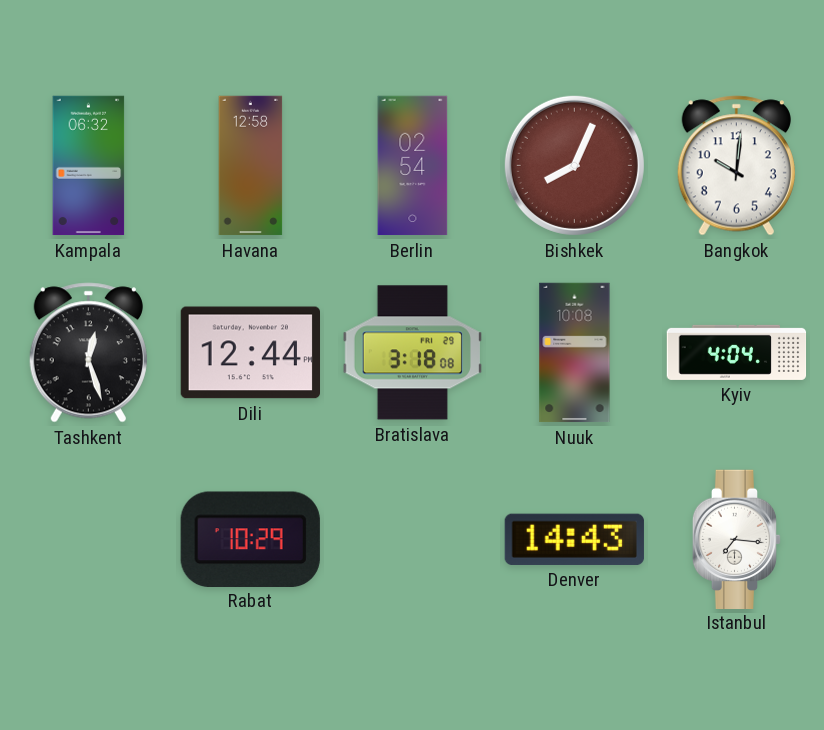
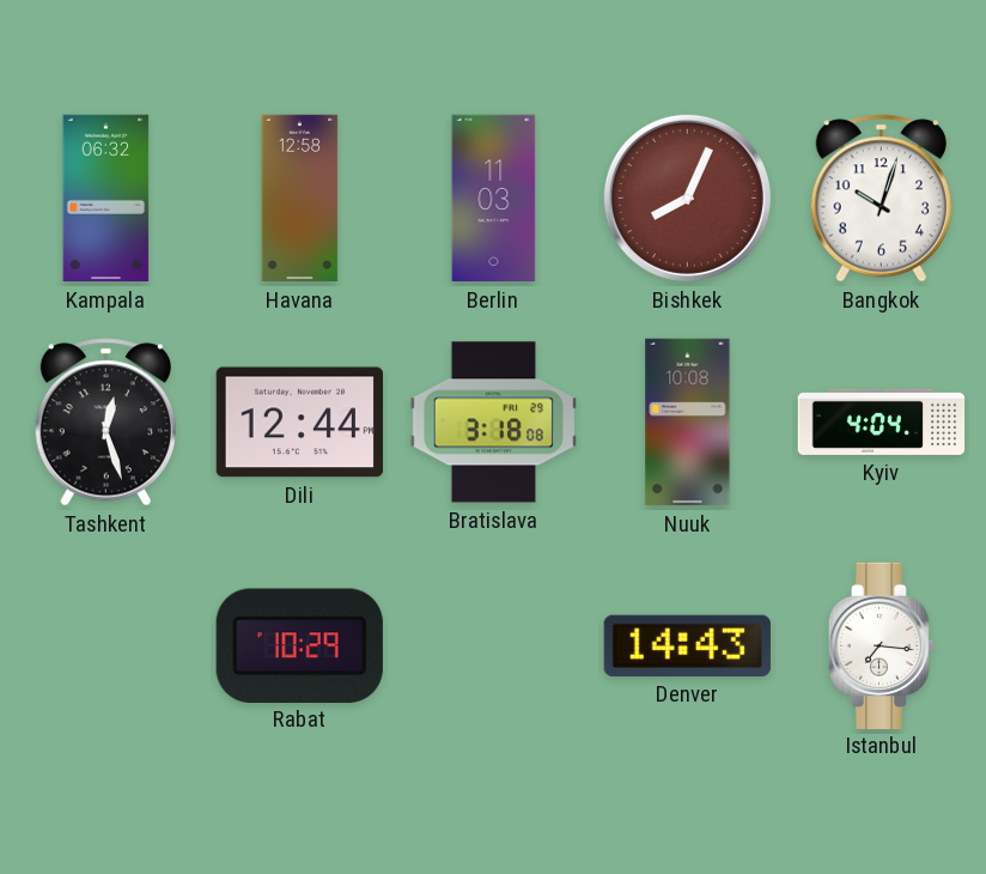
Berlin: 02:54 -> 11:03
Bangkok: 10:01 -> 10:03
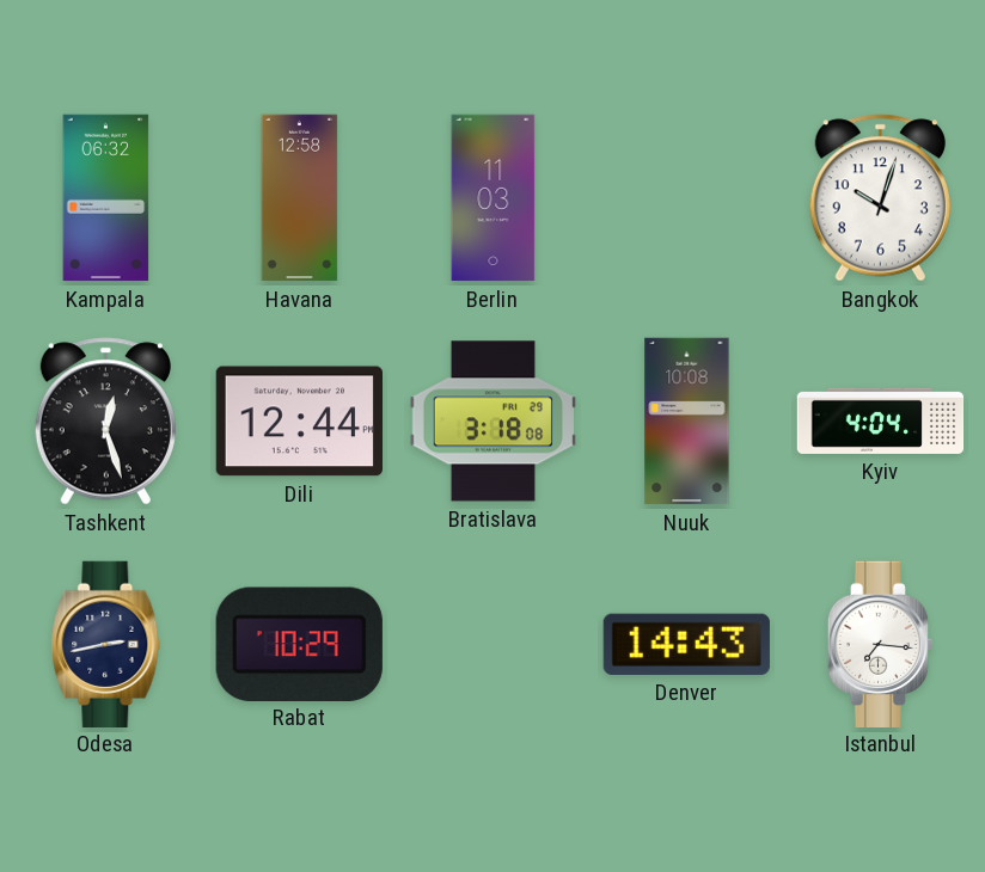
Bishkek: 8:04 -> none
Odesa: none -> 2:43
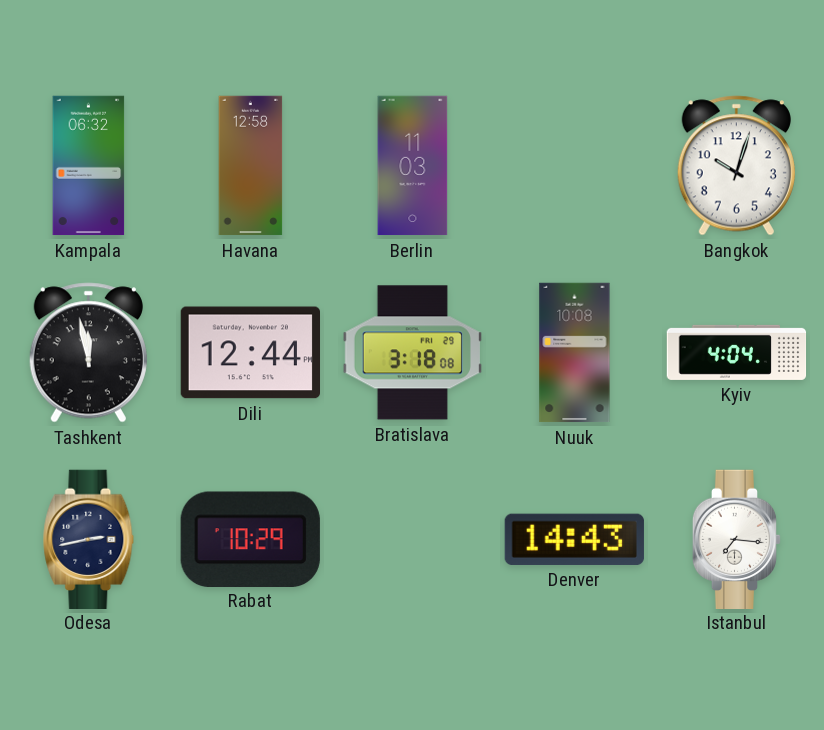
Tashkent: 12:27 -> 11:58
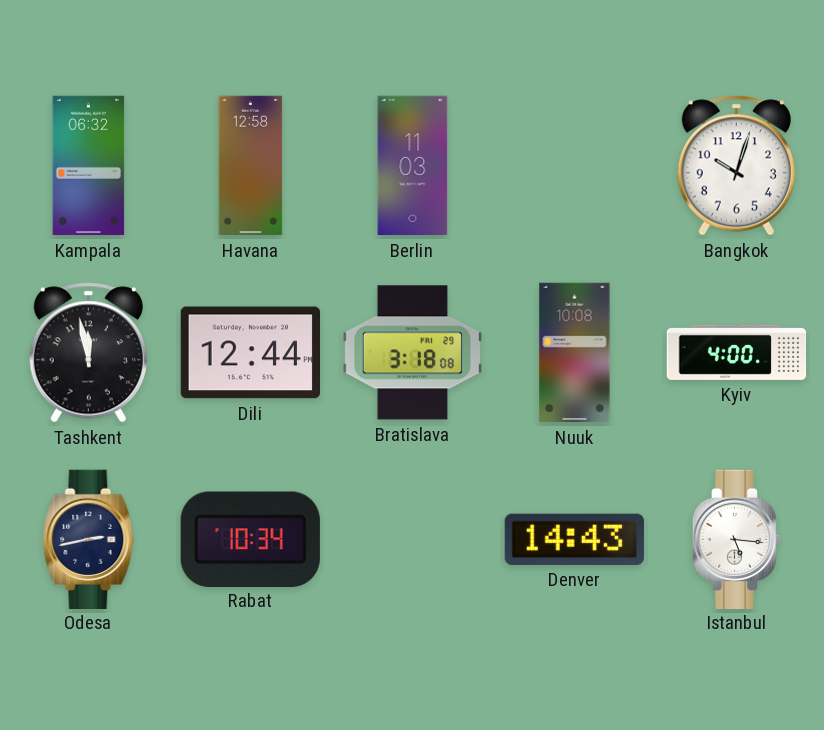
Kyiv: 4:04 -> 4:00
Rabat: 10:29 -> 10:34
Istanbul: 7:16 -> 5:16
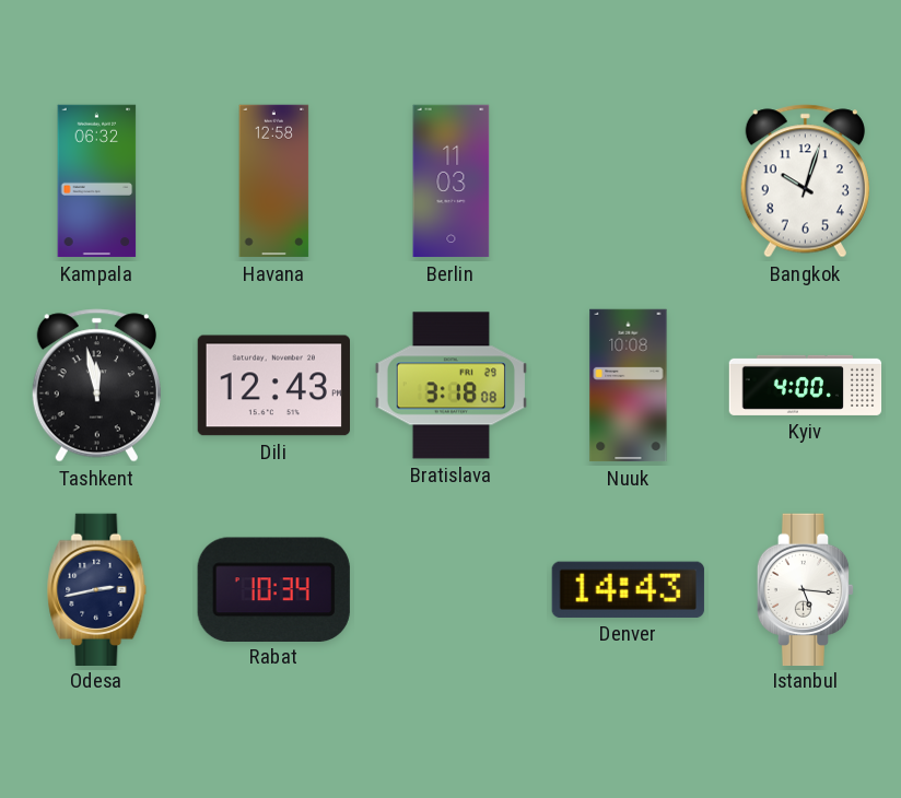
Dili: 12:44 -> 12:43
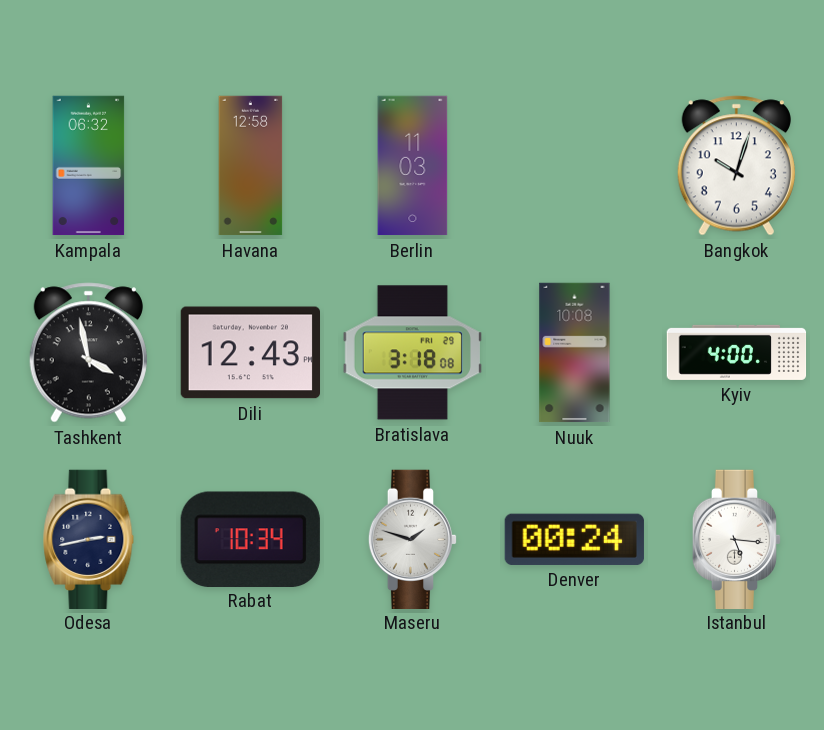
Tashkent: 11:58 -> 3:58
Maseru: none -> 1:48
Denver: 14:43 -> 00:24
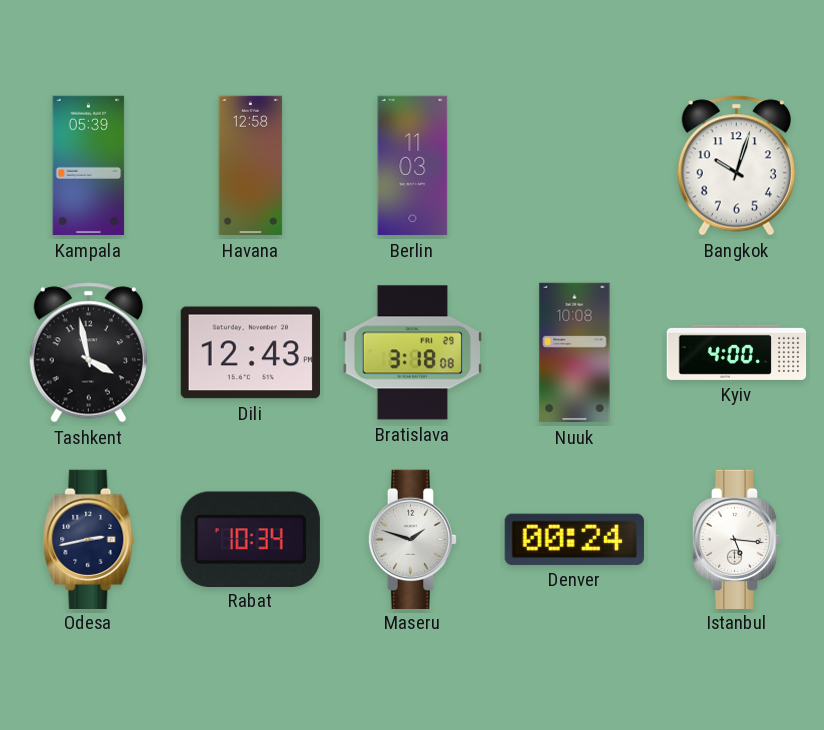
Kampala: 06:32 -> 05:39
